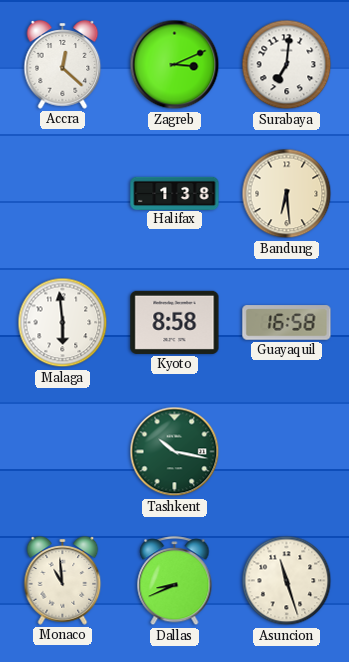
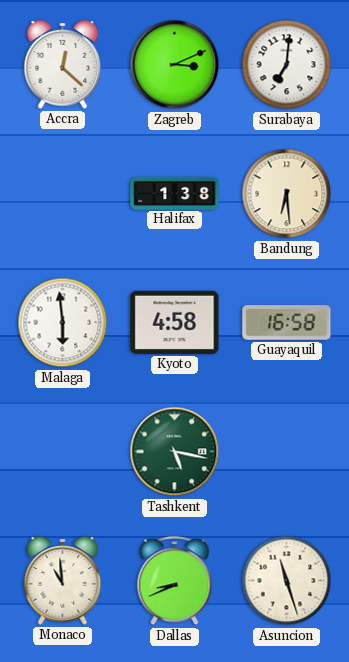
Kyoto: 8:58 -> 4:58
Tashkent: 10:17 -> 5:17
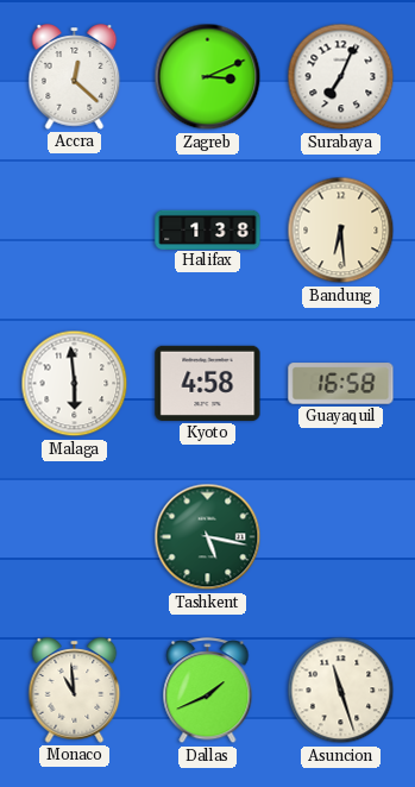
Surabaya: 7:01 -> 7:04
Dallas: 8:41 -> 1:41
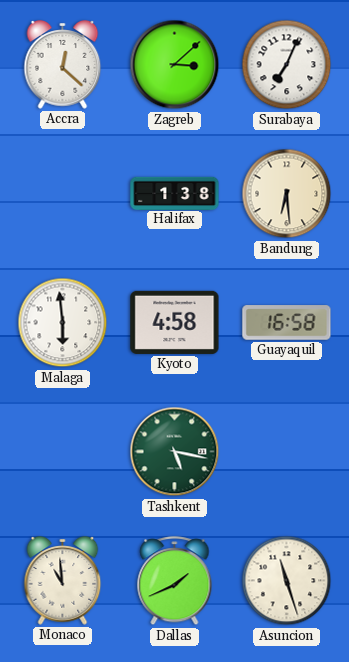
Zagreb: 3:11 -> 3:08
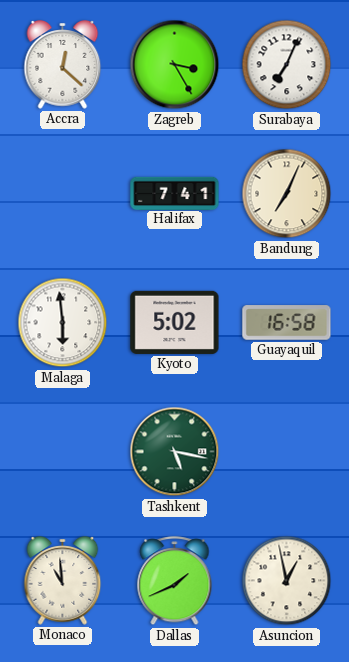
Zagreb: 3:08 -> 3:25
Halifax: 1:38 -> 7:41
Bandung: 6:29 -> 7:04
Kyoto: 4:58 -> 5:02
Asuncion: 11:27 -> 12:58
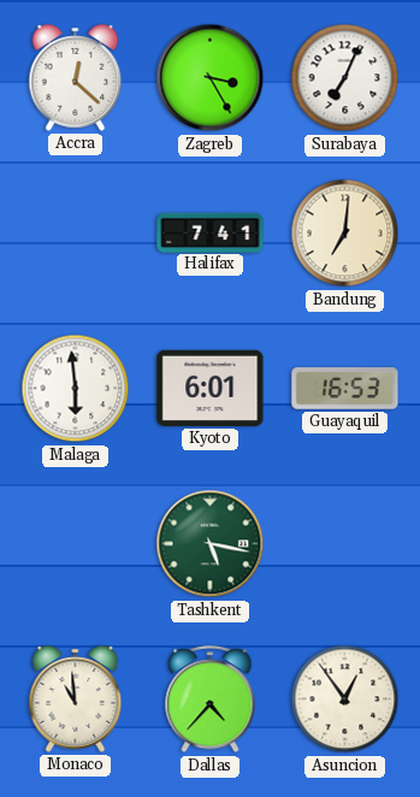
Bandung: 7:04 -> 7:01
Kyoto: 5:02 -> 6:01
Guayaquil: 16:58 -> 16:53
Dallas: 1:41 -> 4:37
Asuncion: 12:58 -> 12:54
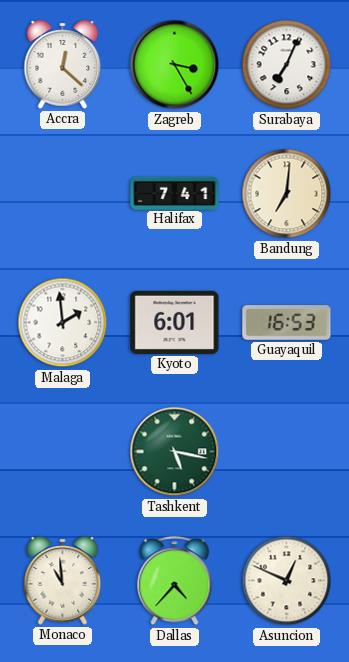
Malaga: 5:59 -> 1:59
Asuncion: 12:54 -> 12:49
